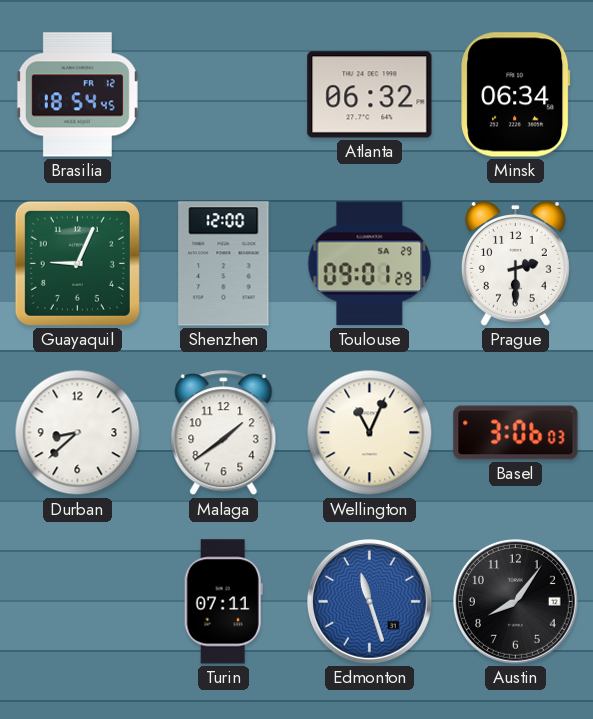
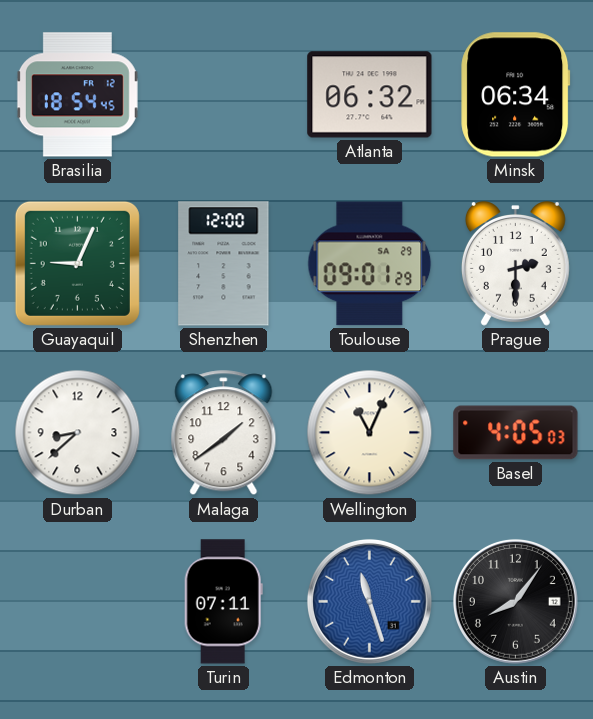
Basel: 3:06 -> 4:05
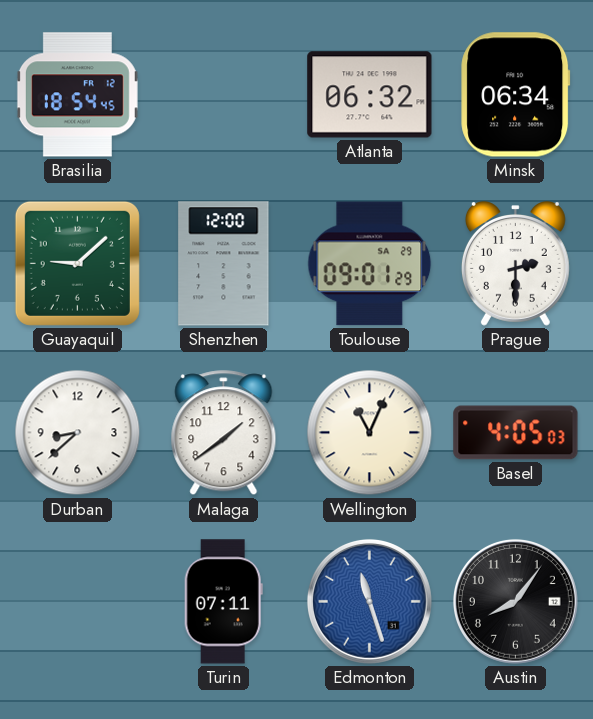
Guayaquil: 9:04 -> 9:08
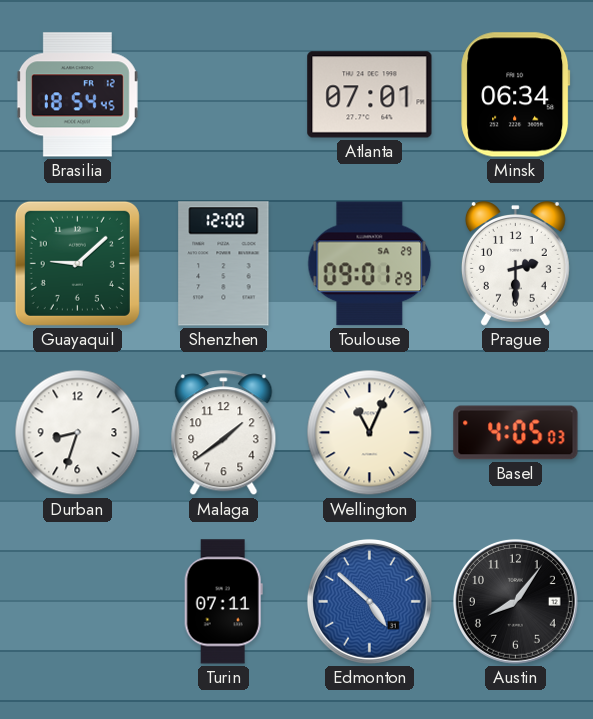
Atlanta: 06:32 -> 07:01
Durban: 8:38 -> 8:33
Edmonton: 11:27 -> 4:52
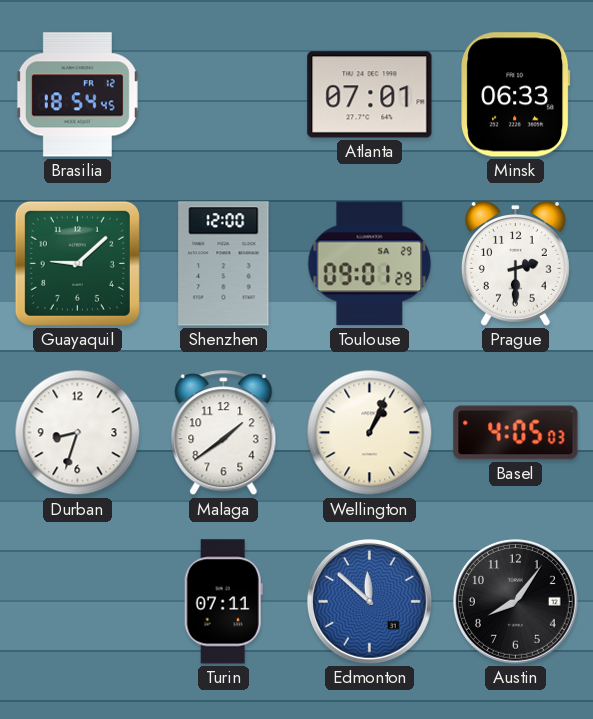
Minsk: 06:34 -> 06:33
Wellington: 11:04 -> 1:04
Edmonton: 4:52 -> 11:52
